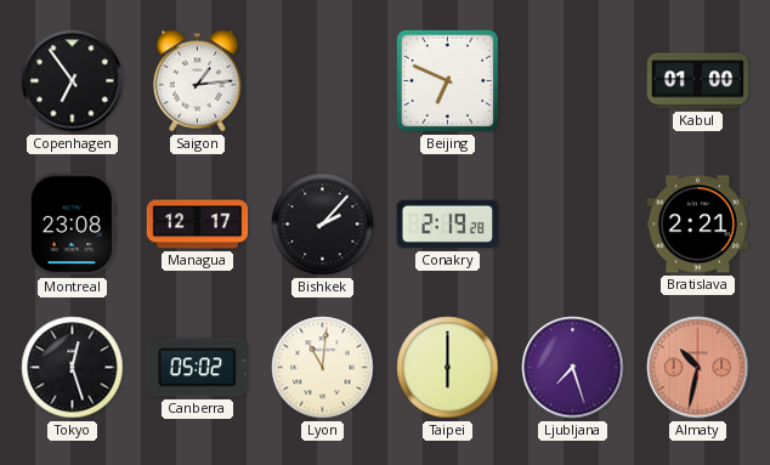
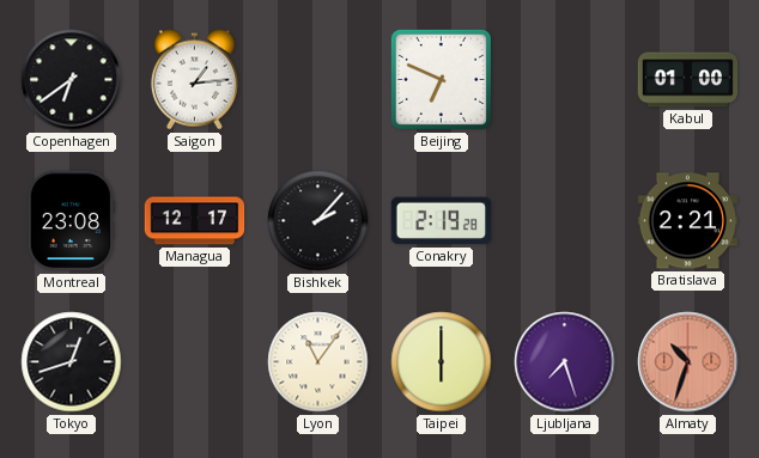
Copenhagen: 6:54 -> 6:39
Tokyo: 12:27 -> 12:42
Canberra: 05:02 -> none
Lyon: 11:01 -> 11:06
Almaty: 10:32 -> 10:33
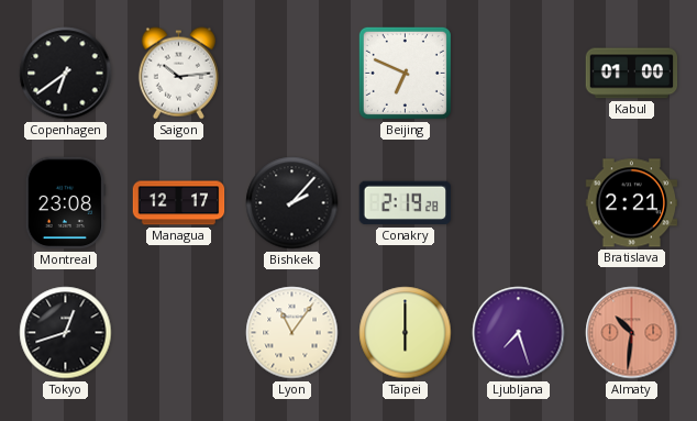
Saigon: 1:14 -> 10:14
Almaty: 10:33 -> 10:31
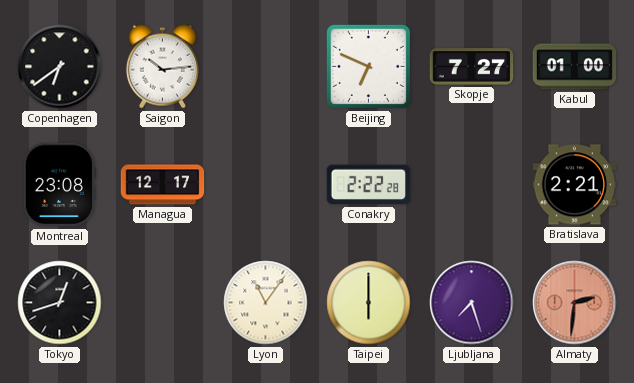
Skopje: none -> 7:27
Bishkek: 2:07 -> none
Conakry: 2:19 -> 2:22
Almaty: 10:31 -> 2:31
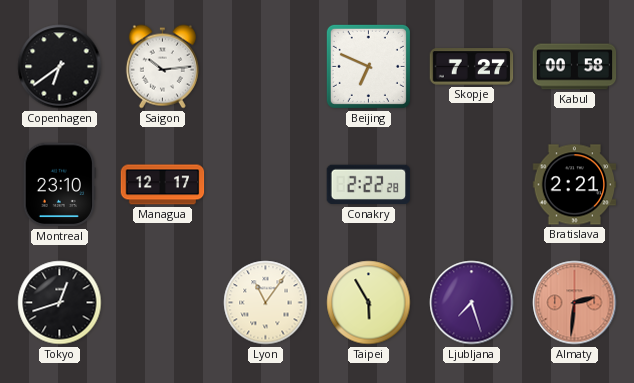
Kabul: 01:00 -> 00:58
Montreal: 23:08 -> 23:10
Taipei: 6:00 -> 5:55
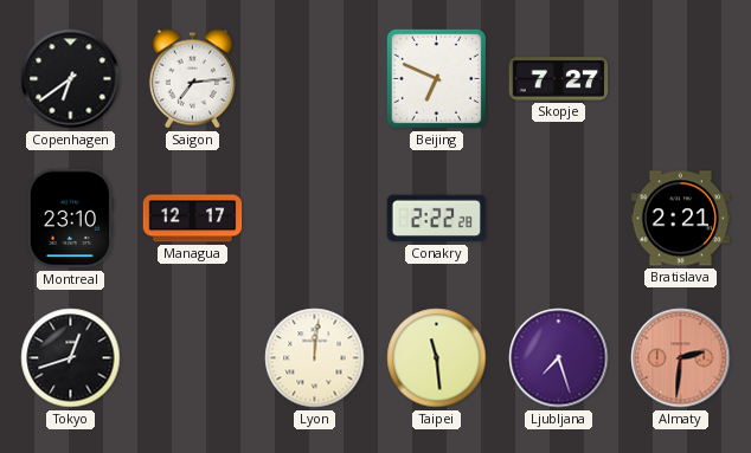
Saigon: 10:14 -> 7:14
Kabul: 00:58 -> none
Lyon: 11:06 -> 12:01
Taipei: 5:55 -> 11:29
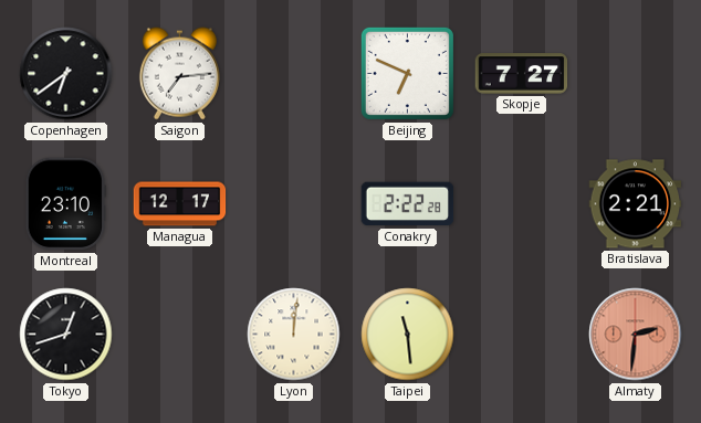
Ljubljana: 7:27 -> none
